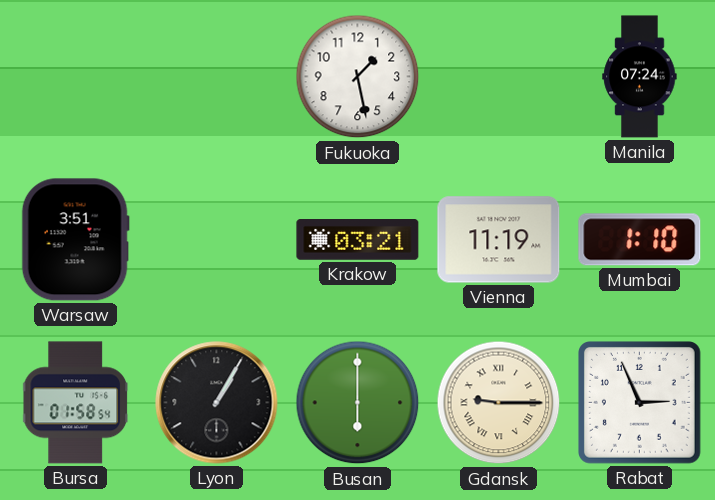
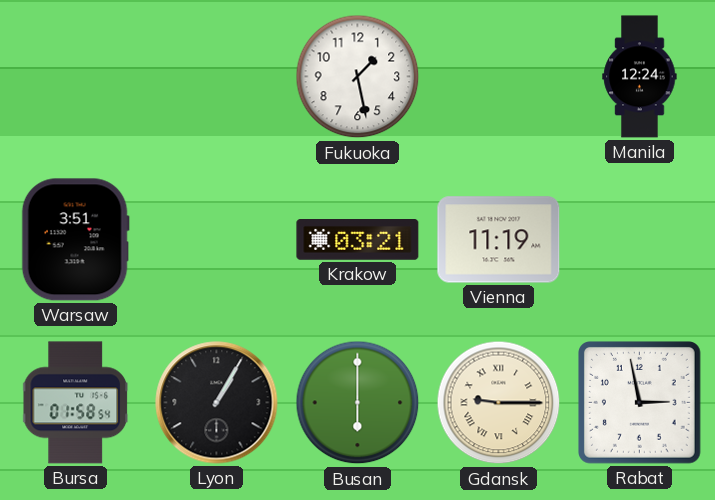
Manila: 07:24 -> 12:24
Mumbai: 1:10 -> none
Rabat: 2:56 -> 2:58
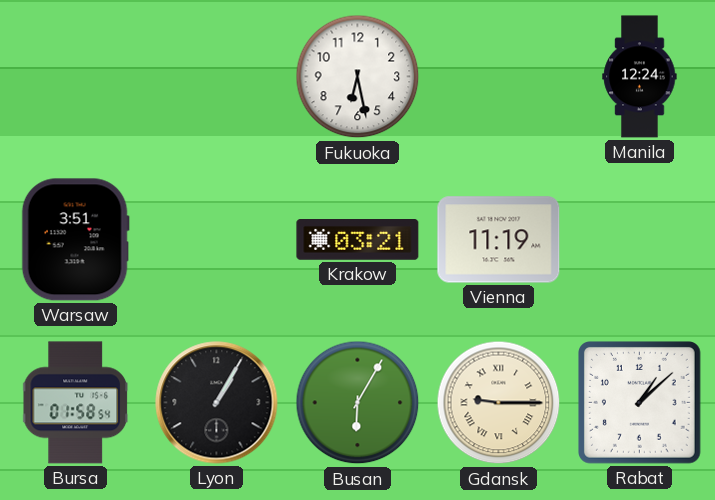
Fukuoka: 1:28 -> 6:28
Busan: 6:00 -> 6:05
Rabat: 2:58 -> 1:08
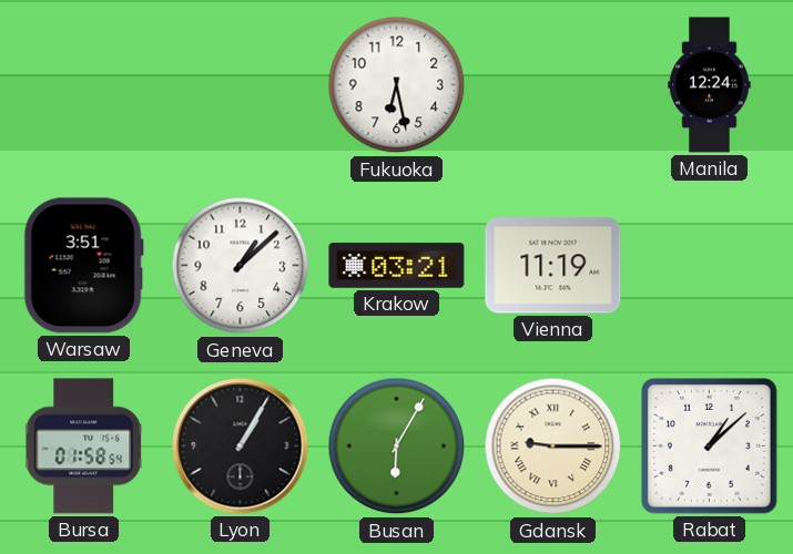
Geneva: none -> 1:08
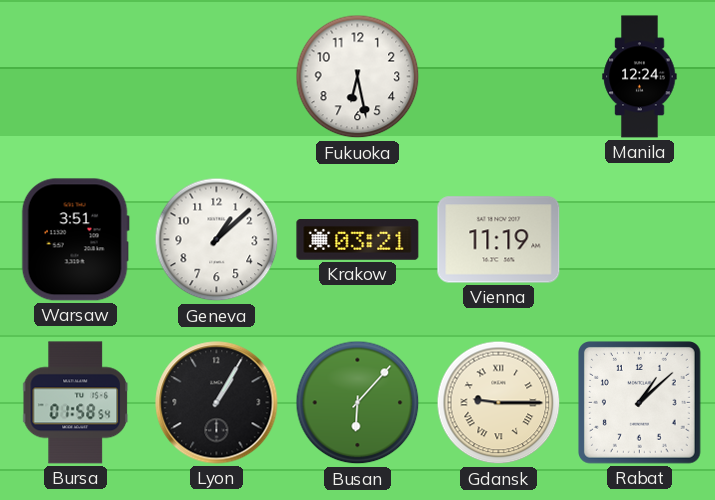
Busan: 6:05 -> 6:07
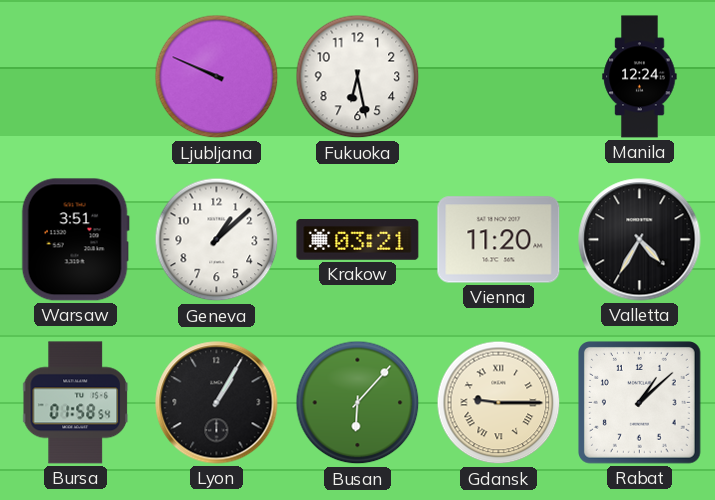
Ljubljana: none -> 9:49
Vienna: 11:19 -> 11:20
Valletta: none -> 4:35
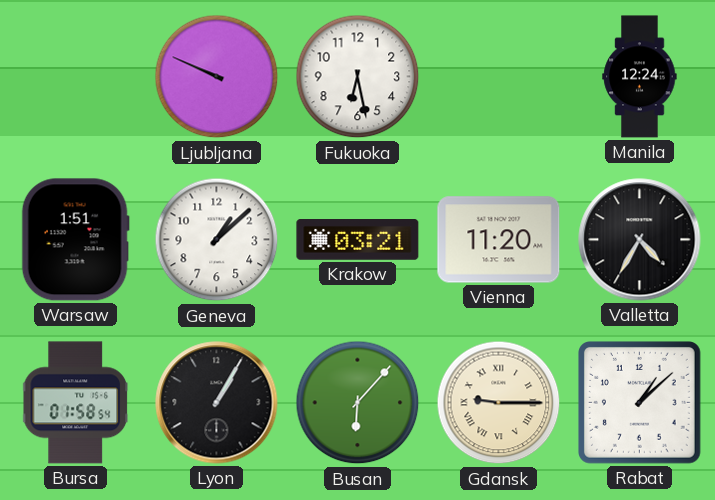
Warsaw: 3:51 -> 1:51
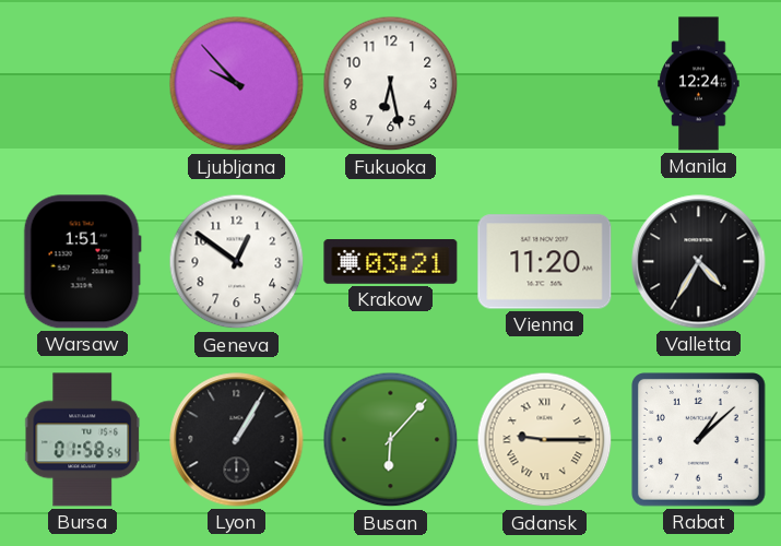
Ljubljana: 9:49 -> 9:53
Geneva: 1:08 -> 12:51
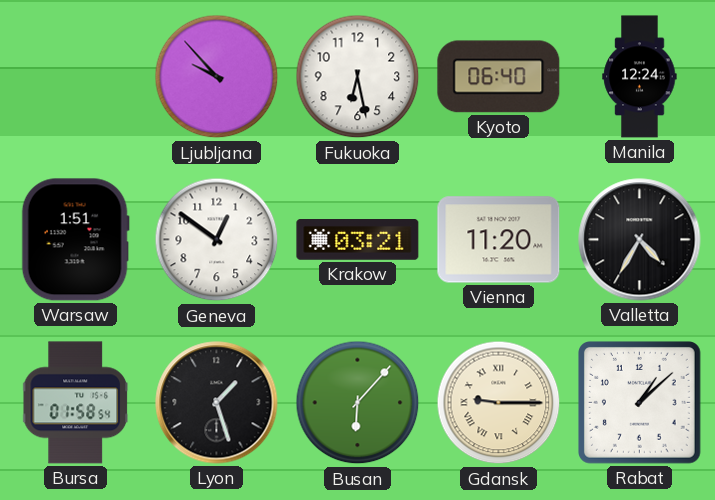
Kyoto: none -> 06:40
Lyon: 1:05 -> 1:27
